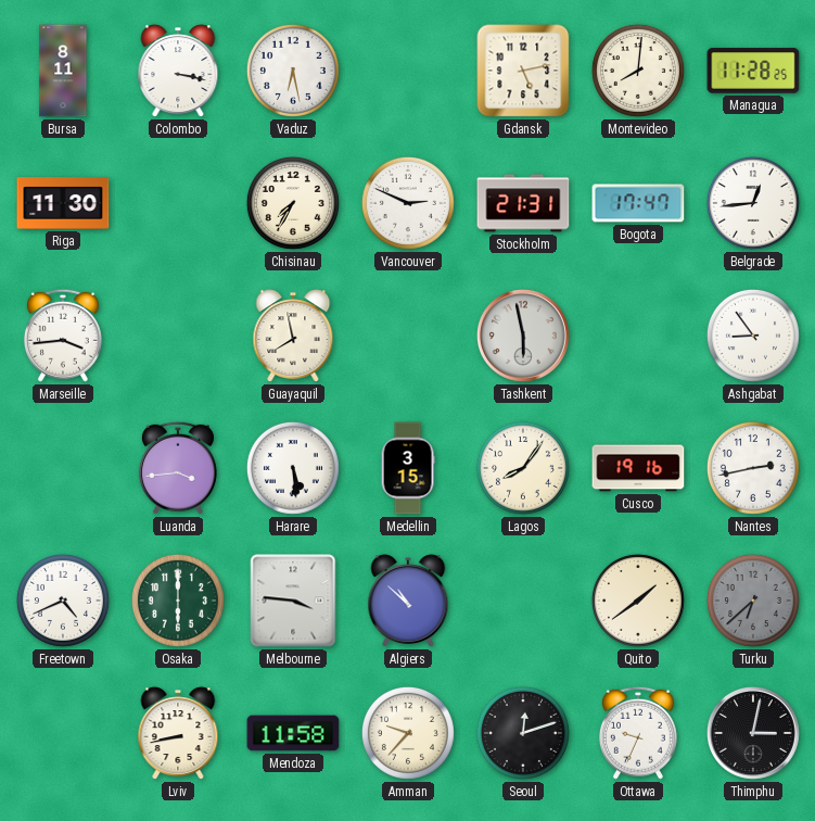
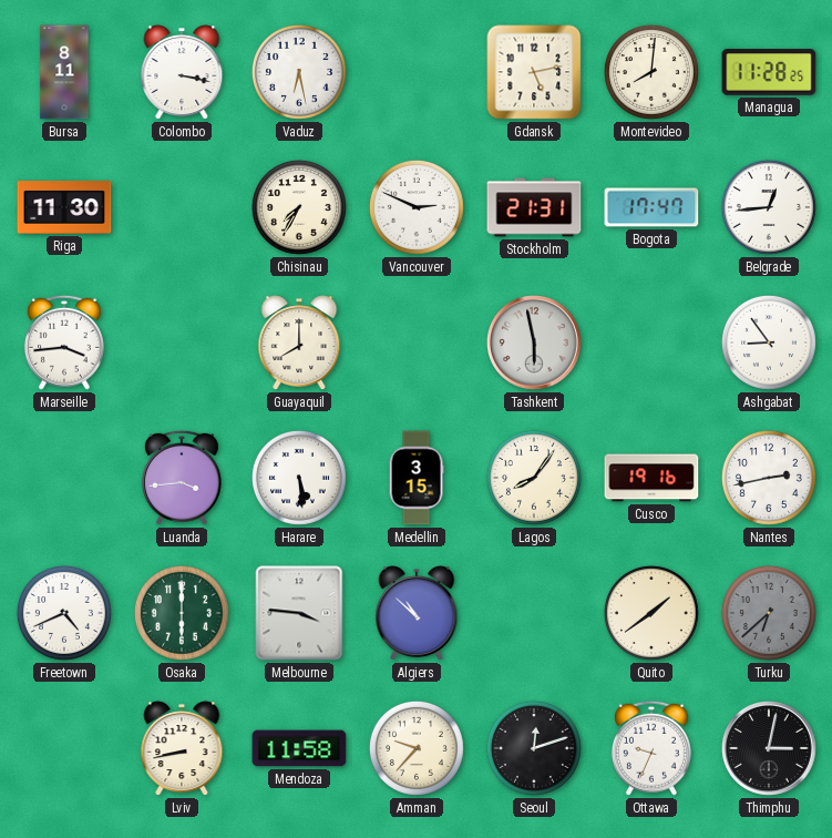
Guayaquil: 7:58 -> 8:00
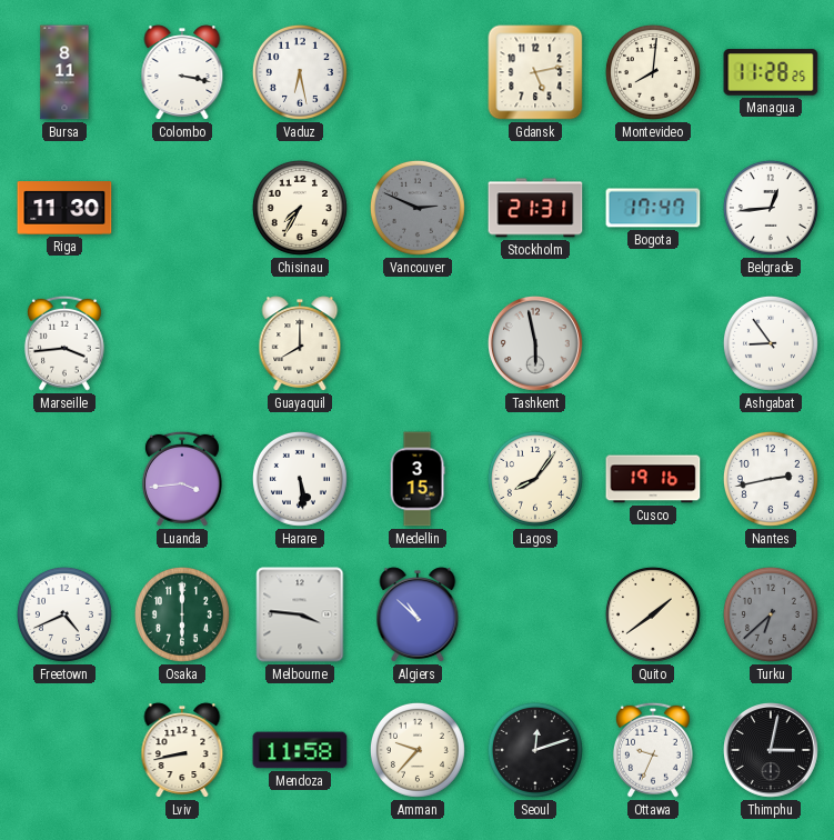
Vancouver dial: white -> grey
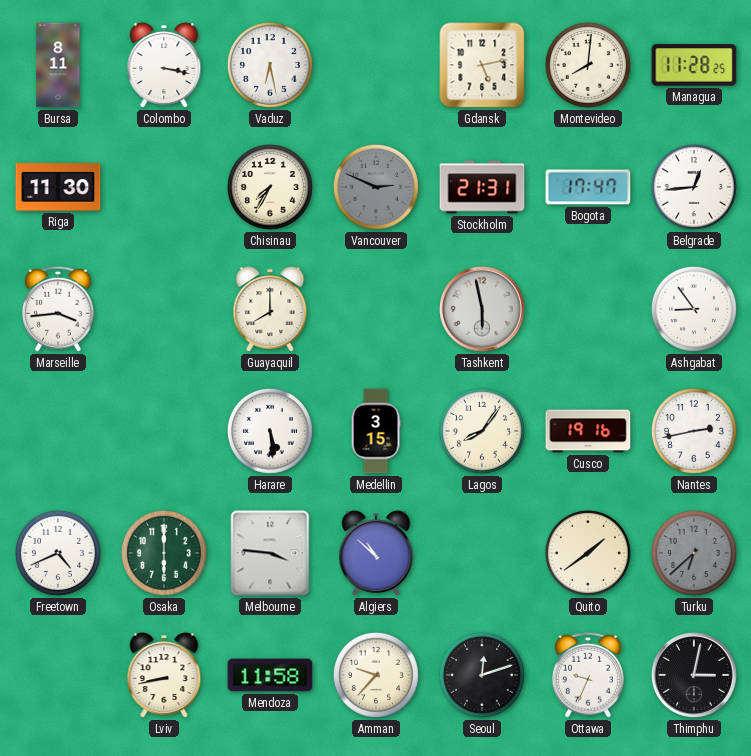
Luanda: 3:44 -> none
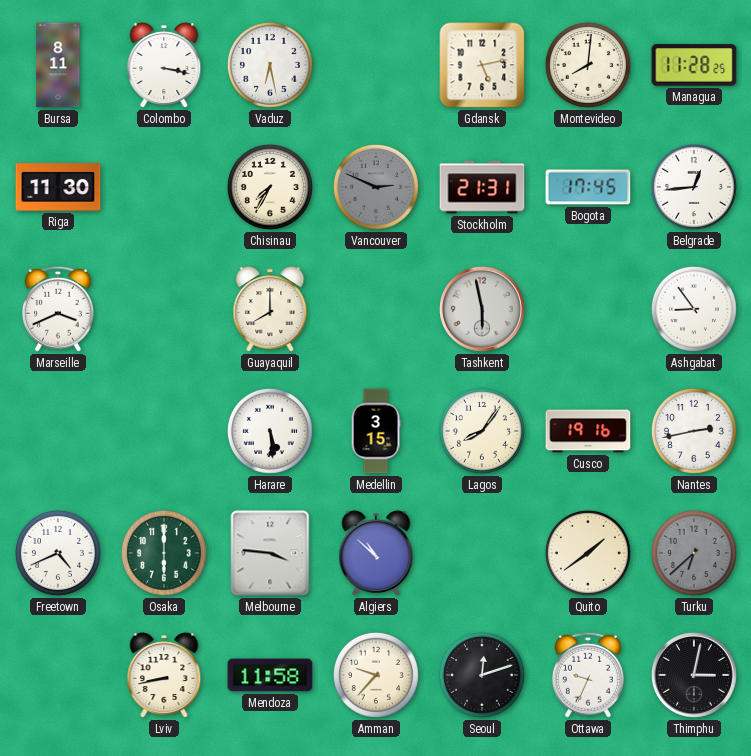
Bogota: 17:47 -> 17:45
Marseille: 3:44 -> 3:41
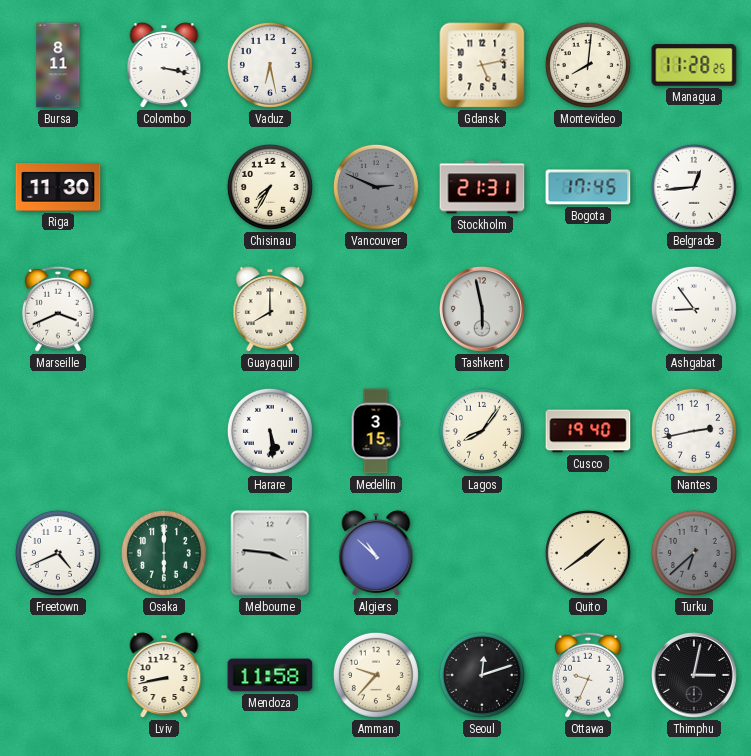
Cusco: 19:16 -> 19:40
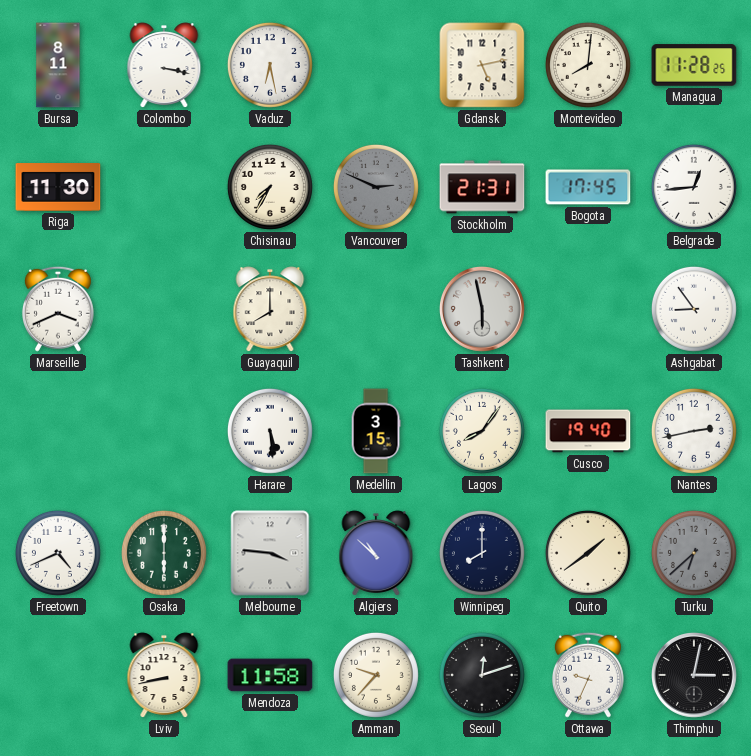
Winnipeg: none -> 8:00
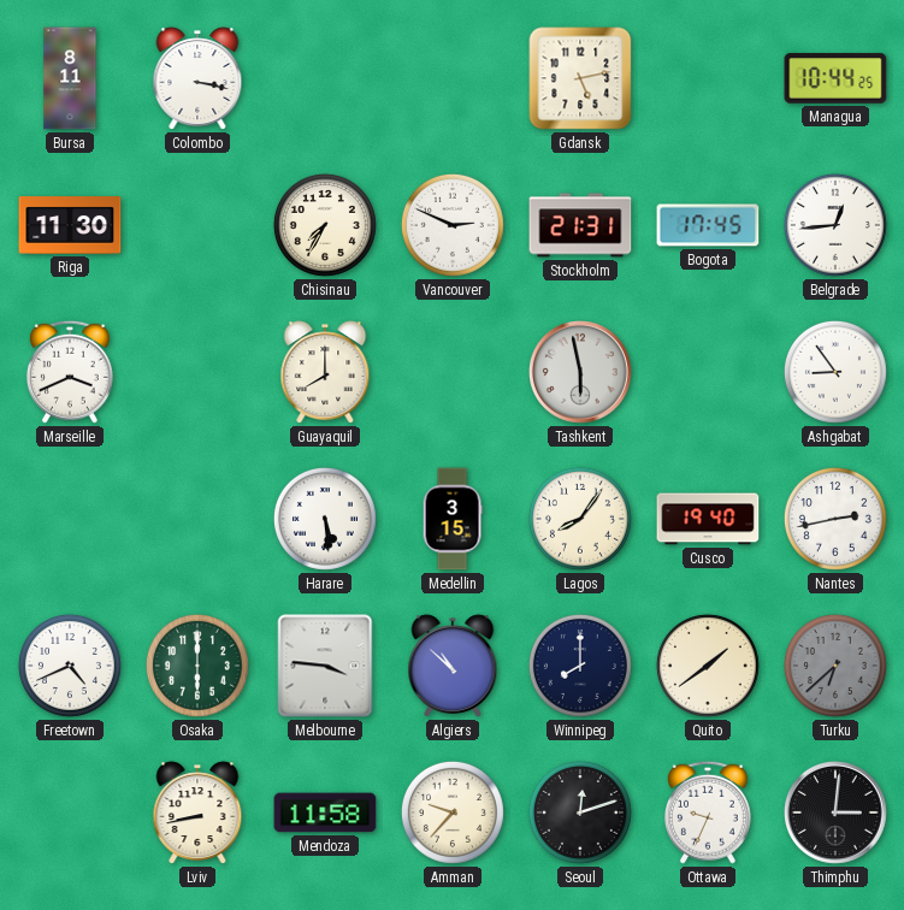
Vaduz: 6:28 -> none
Montevideo: 8:01 -> none
Managua: 11:28 -> 10:44
Vancouver dial: grey -> white
Thimphu: 3:02 -> 3:01
